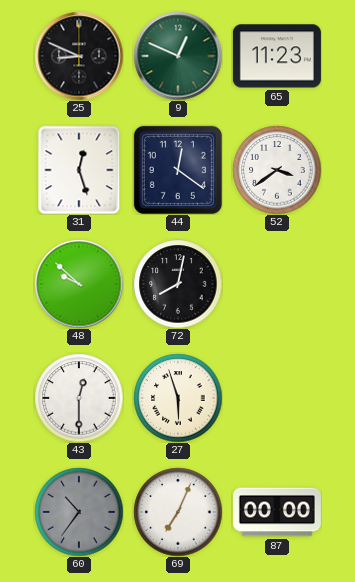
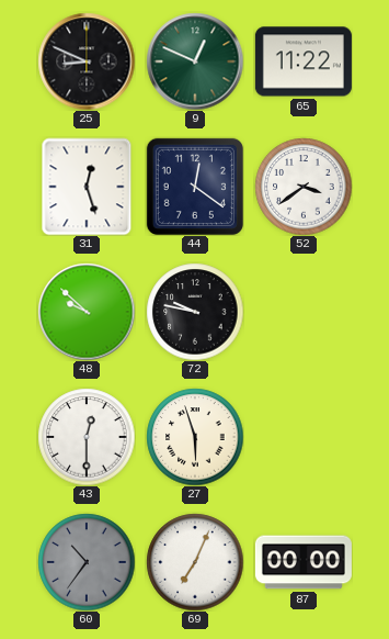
65: 11:23 -> 11:22
72: 8:02 -> 9:47
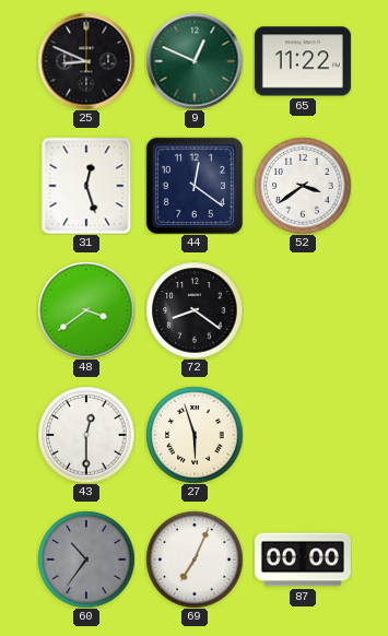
48: 9:52 -> 3:39
72: 9:47 -> 8:21
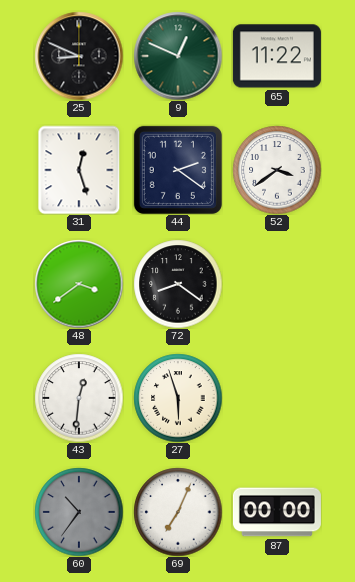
44: 12:21 -> 2:21
43: 12:30 -> 12:31
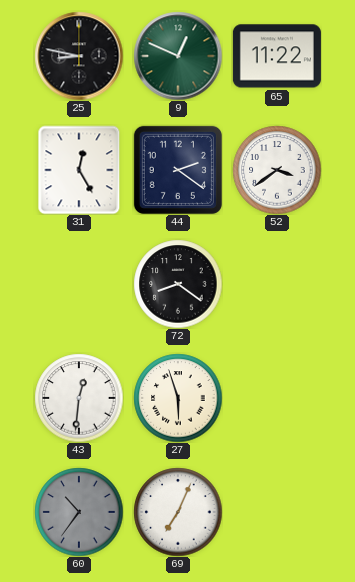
25: 8:49 -> 8:47
31: 12:27 -> 12:25
48: 3:39 -> none
87: 00:00 -> none
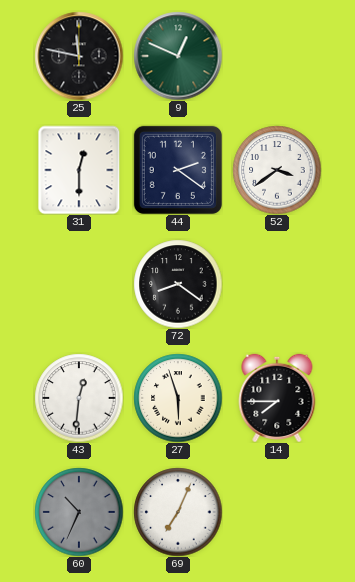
25: 8:47 -> 11:47
65: 11:22 -> none
31: 12:25 -> 12:30
14: none -> 7:45
60: 10:36 -> 10:34
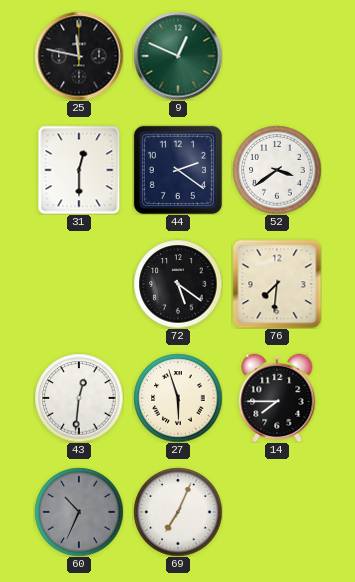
72: 8:21 -> 5:21
76: none -> 7:31
